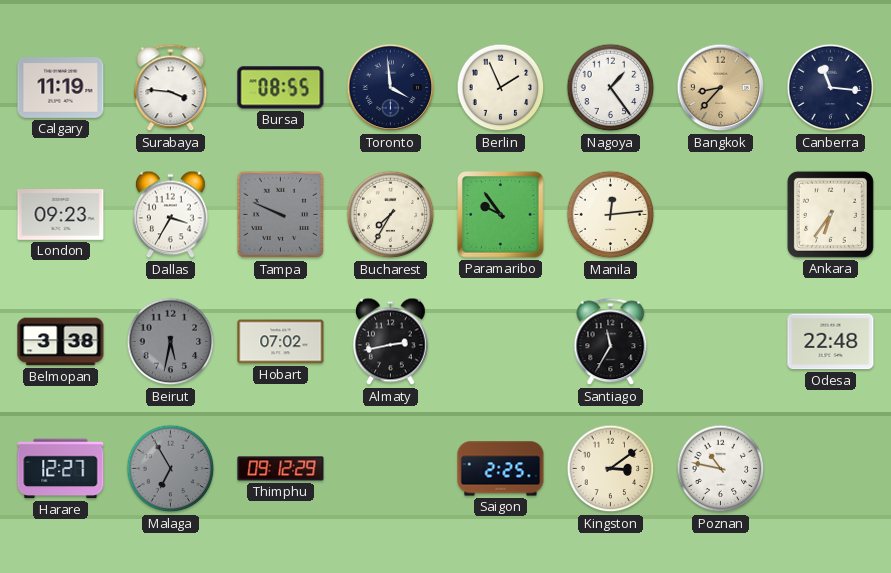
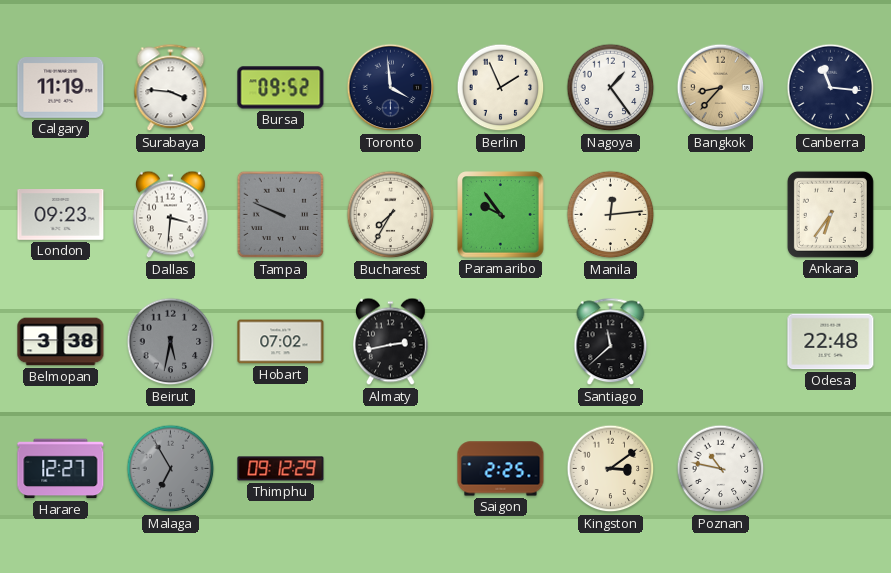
Bursa: 08:55 -> 09:52
Dallas: 3:35 -> 3:31
Santiago: 11:35 -> 11:38
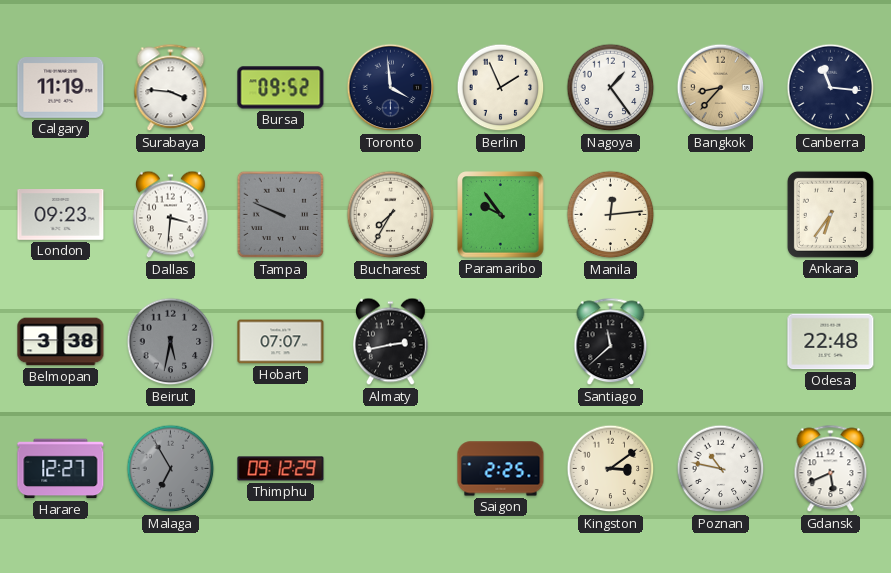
Hobart: 07:02 -> 07:07
Gdansk: none -> 5:41
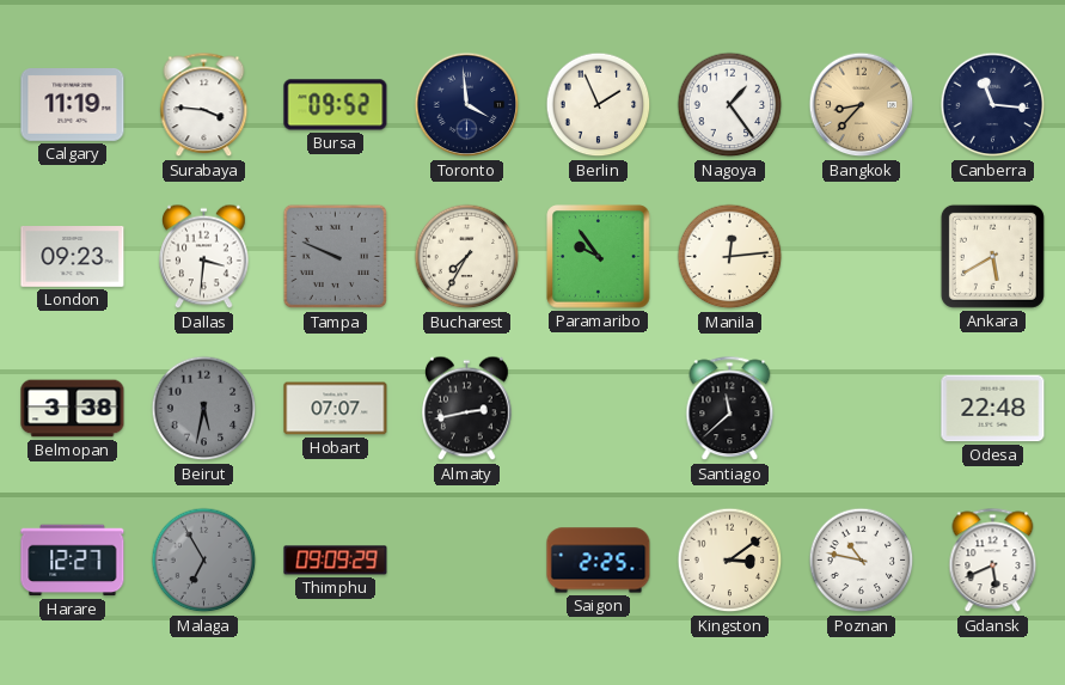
Ankara: 6:36 -> 5:40
Thimphu: 09:12 -> 09:09
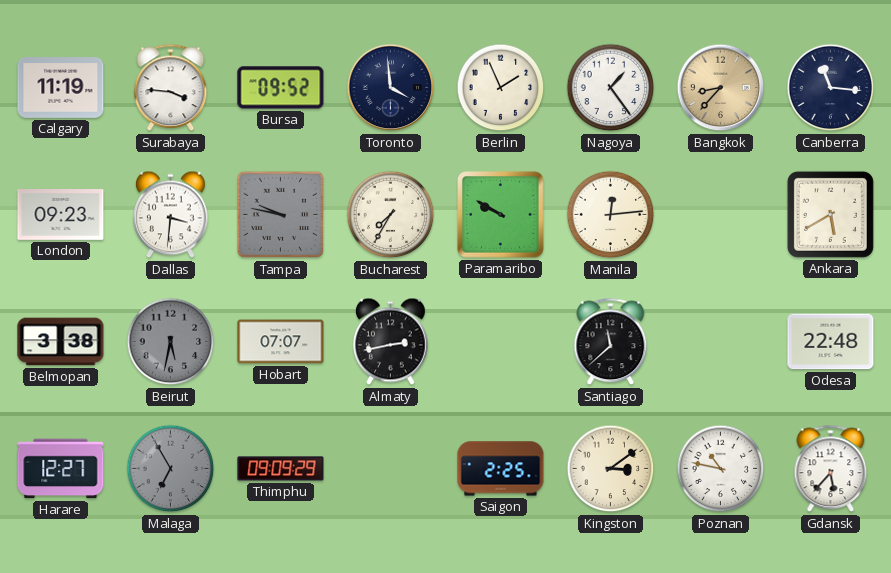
Tampa: 9:49 -> 9:47
Paramaribo: 9:54 -> 9:50
Gdansk: 5:41 -> 5:37
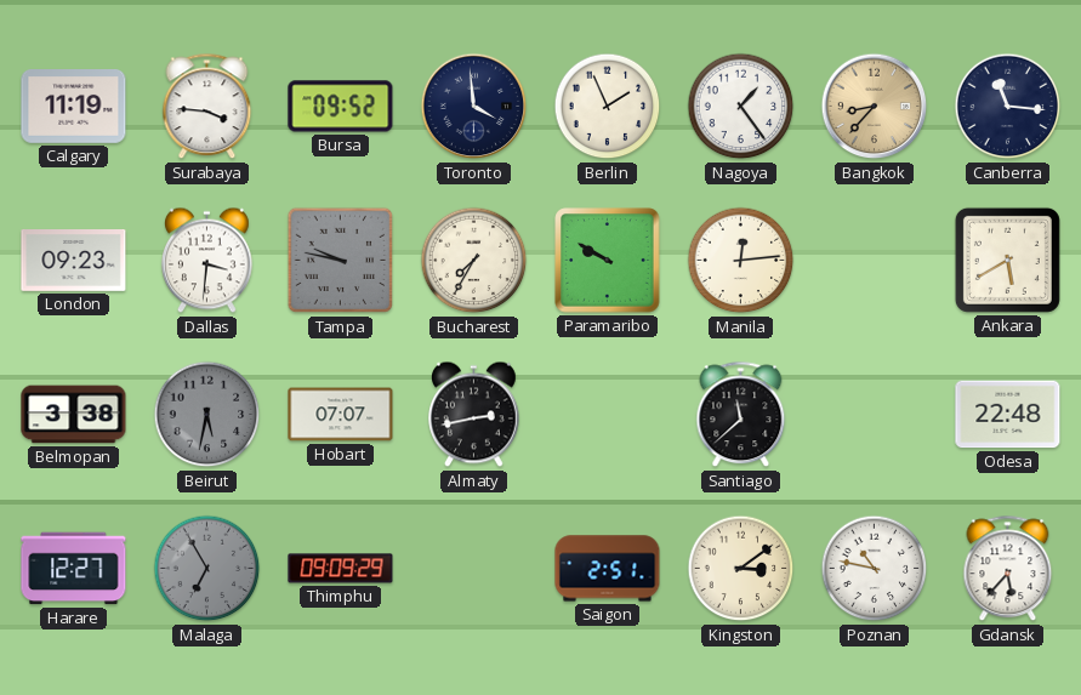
Saigon: 2:25 -> 2:51
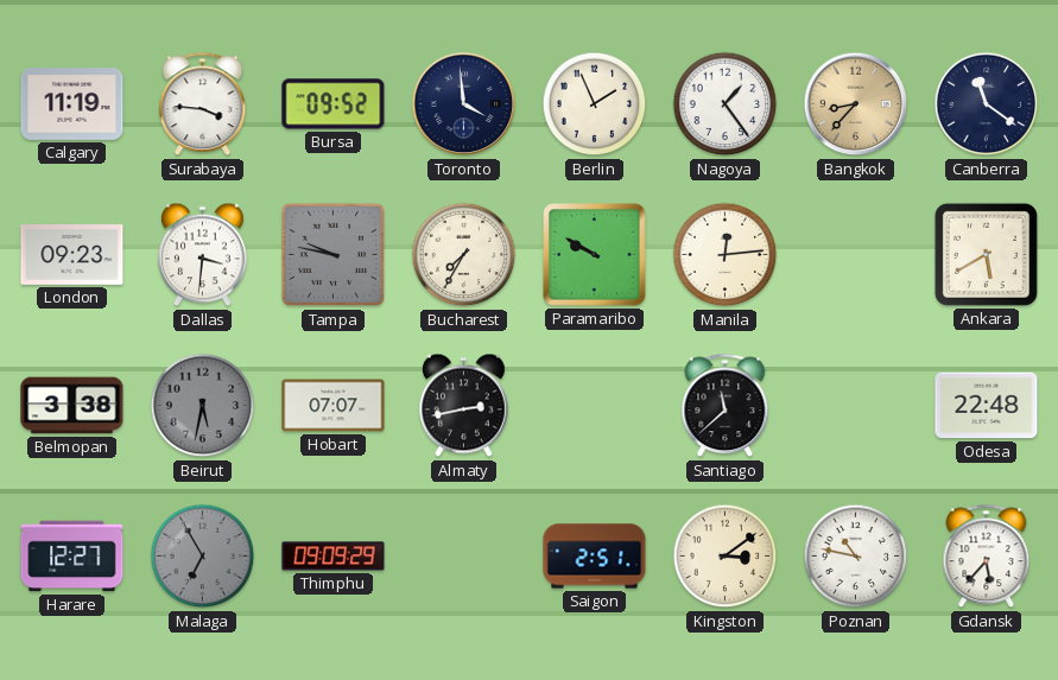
Canberra: 11:16 -> 11:21
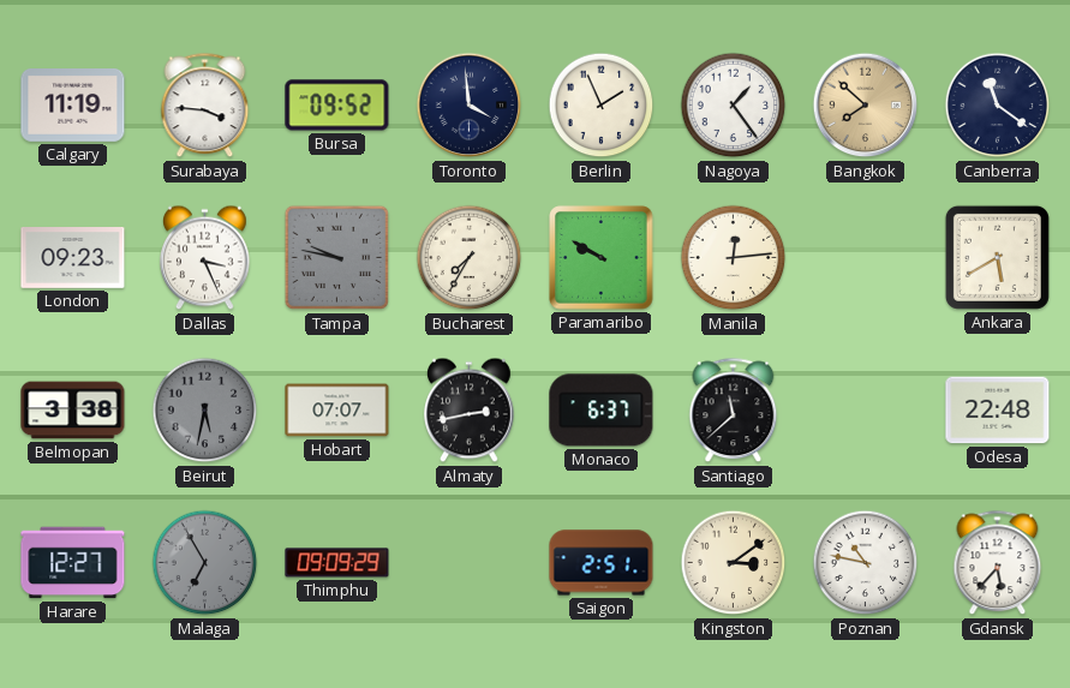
Bangkok: 8:37 -> 7:52
Dallas: 3:31 -> 3:26
Monaco: none -> 6:37
